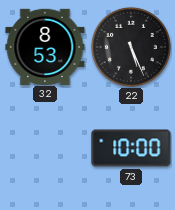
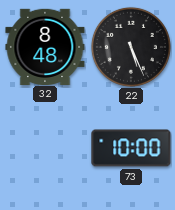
32: 8:53 -> 8:48
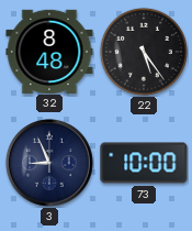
22: 5:26 -> 5:24
3: none -> 8:56
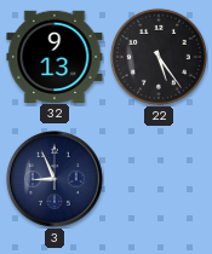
32: 8:48 -> 9:13
73: 10:00 -> none
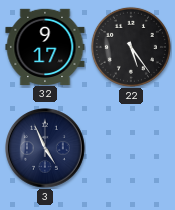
32: 9:13 -> 9:17
3: 8:56 -> 4:56
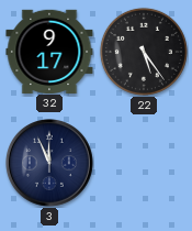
3: 4:56 -> 11:56
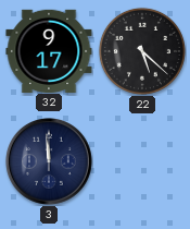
22: 5:24 -> 5:22
3: 11:56 -> 11:59
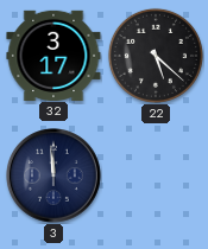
32: 9:17 -> 3:17
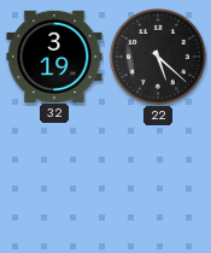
32: 3:17 -> 3:19
3: 11:59 -> none
